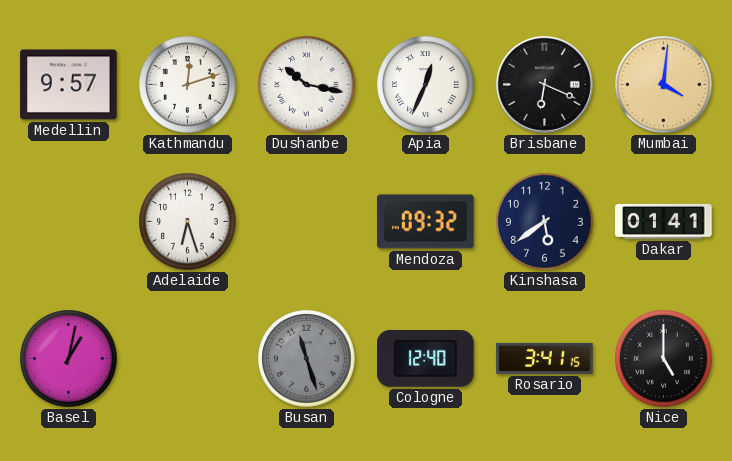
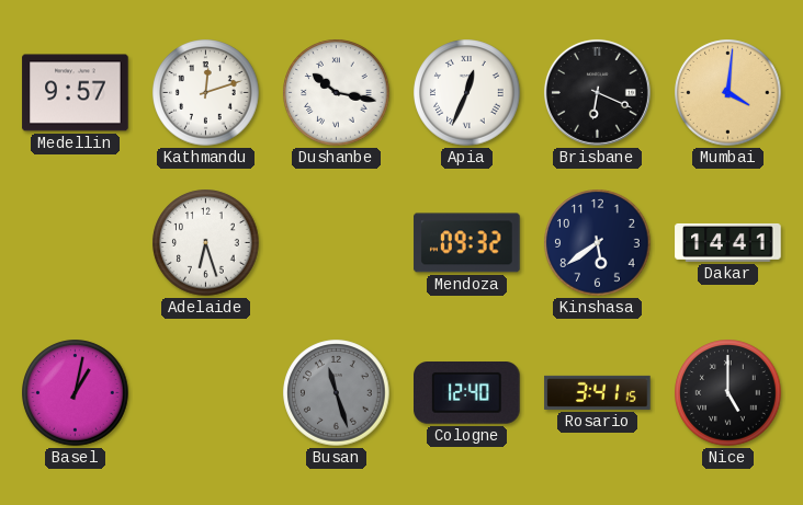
Dakar: 01:41 -> 14:41
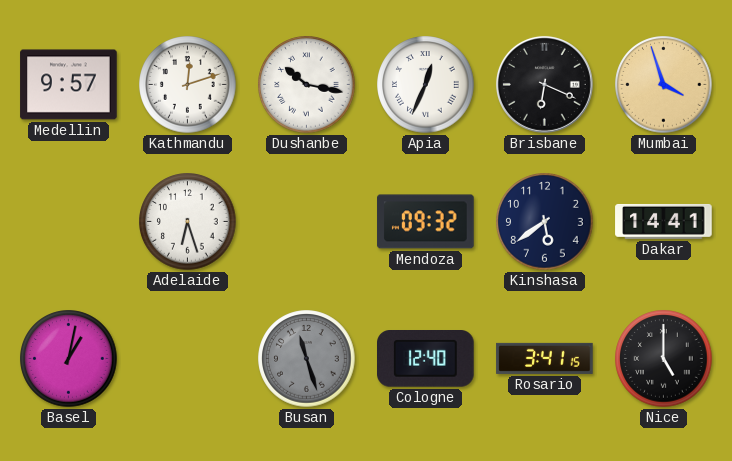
Mumbai: 4:01 -> 3:57
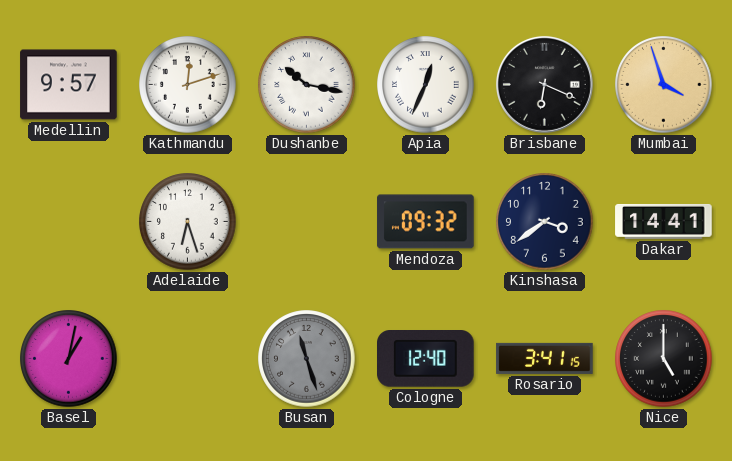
Kinshasa: 5:39 -> 3:39
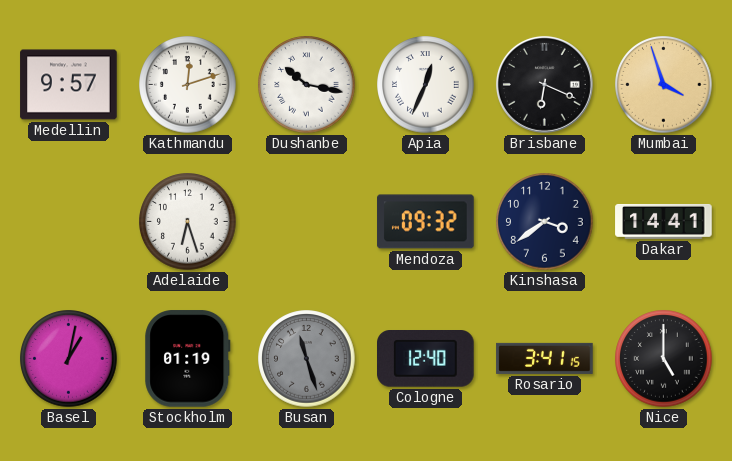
Stockholm: none -> 01:19
